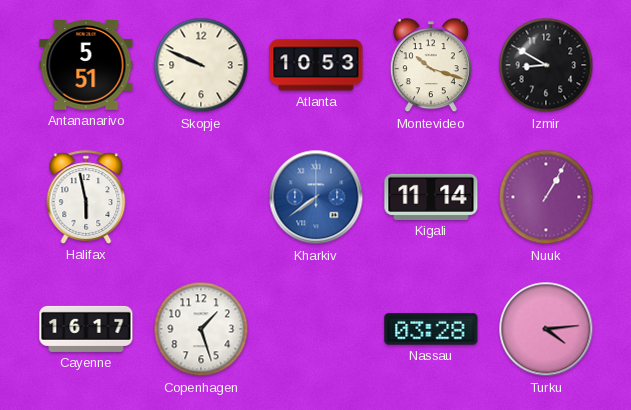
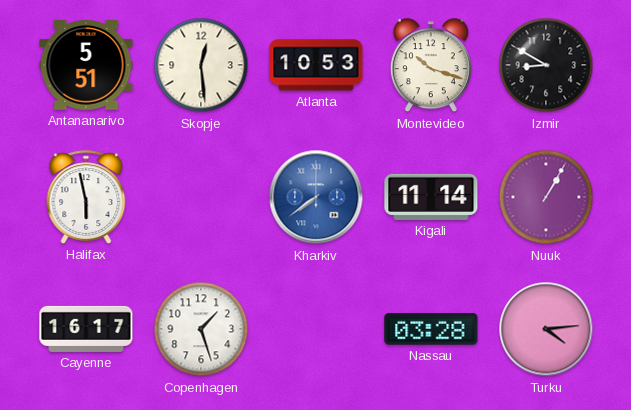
Skopje: 9:49 -> 12:29
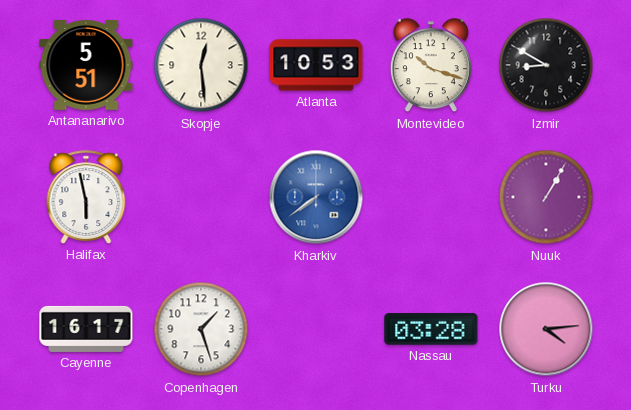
Kigali: 11:14 -> none
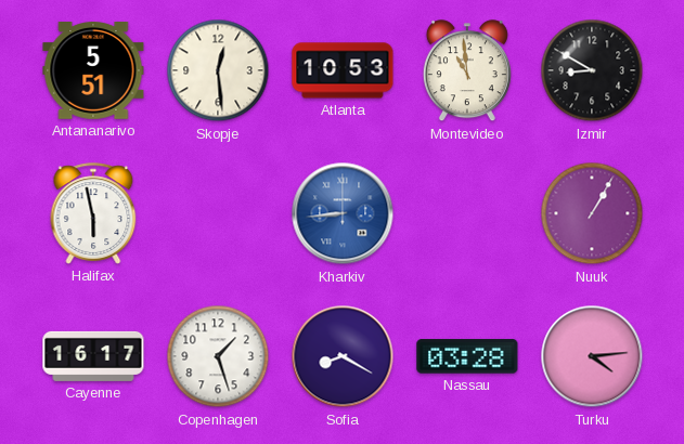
Montevideo: 10:18 -> 10:59
Kharkiv: 7:39 -> 8:44
Sofia: none -> 8:20
